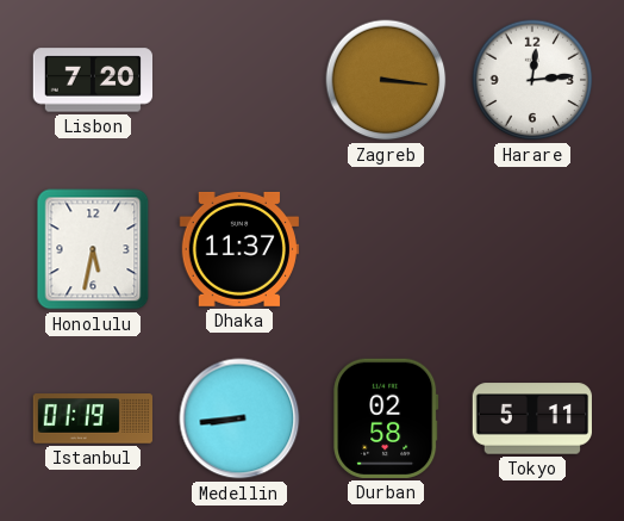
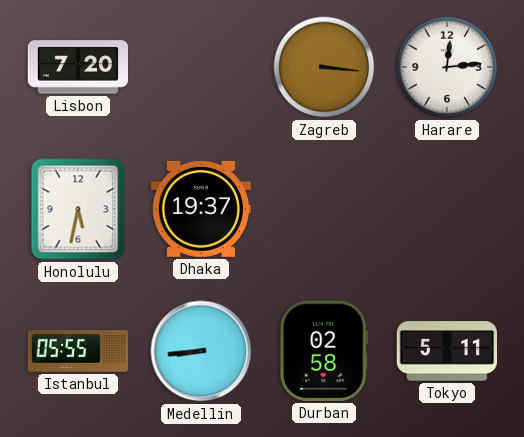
Dhaka: 11:37 -> 19:37
Istanbul: 01:19 -> 05:55
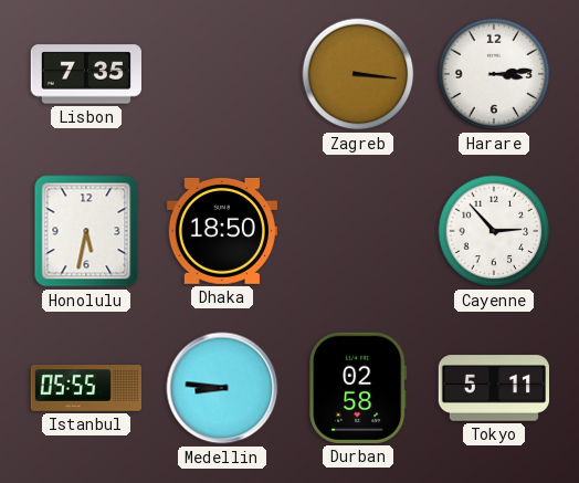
Lisbon: 7:20 -> 7:35
Harare: 12:14 -> 3:14
Dhaka: 19:37 -> 18:50
Cayenne: none -> 2:53
Medellin: 8:44 -> 8:46
